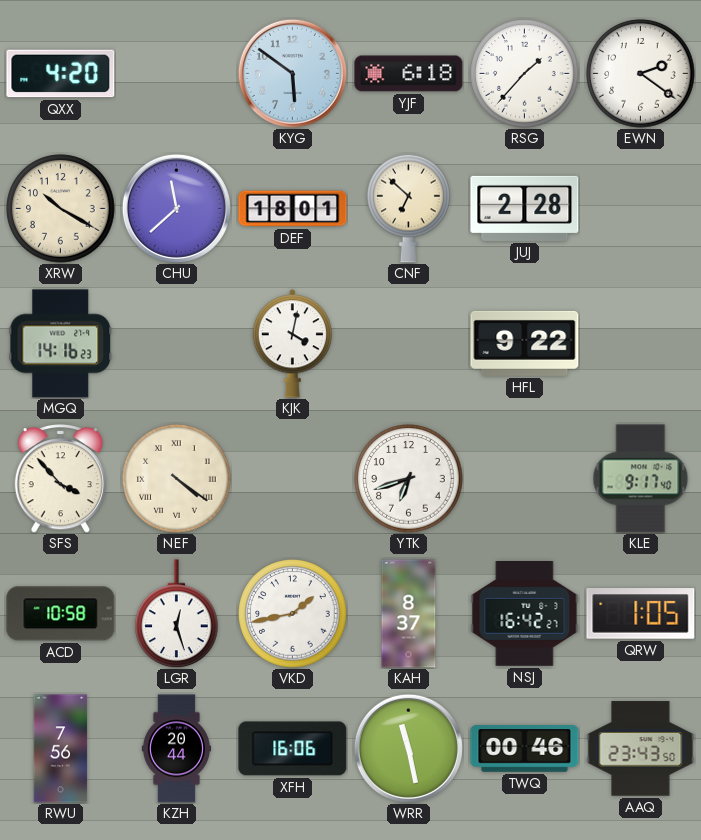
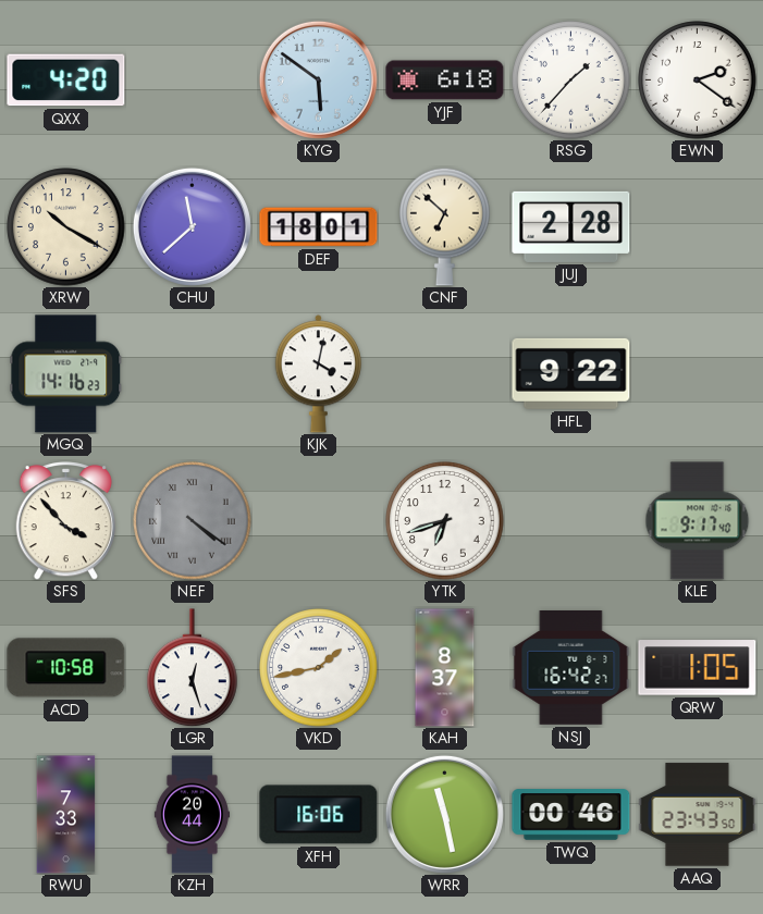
NEF dial: cream -> grey
RWU: 7:56 -> 7:33
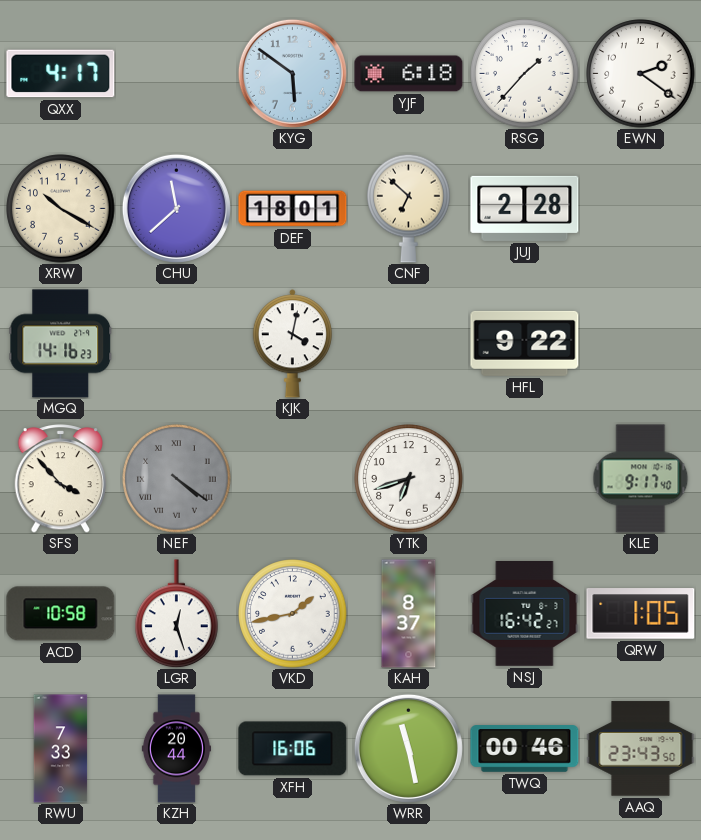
QXX: 4:20 -> 4:17
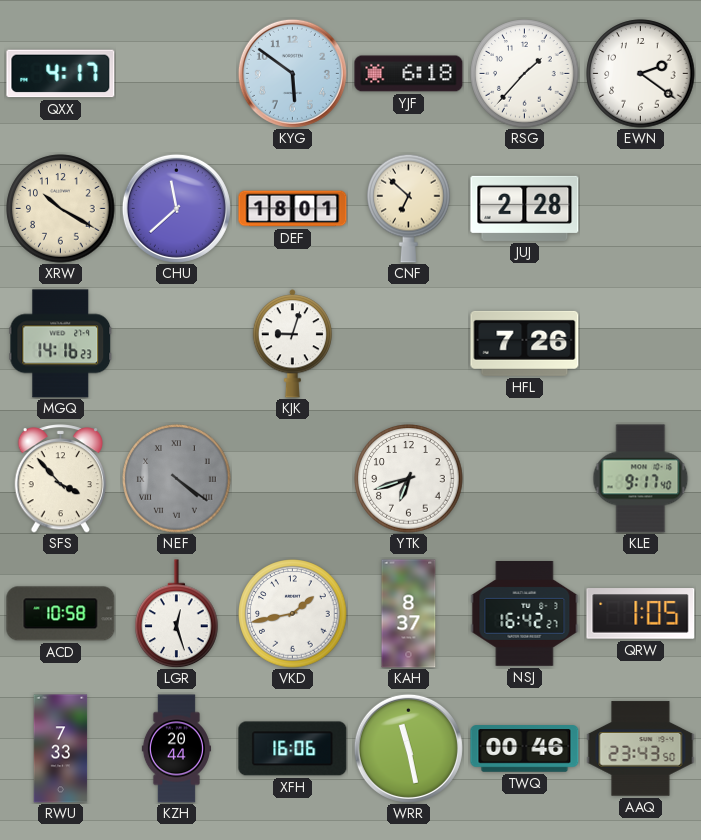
KJK: 4:02 -> 9:03
HFL: 9:22 -> 7:26
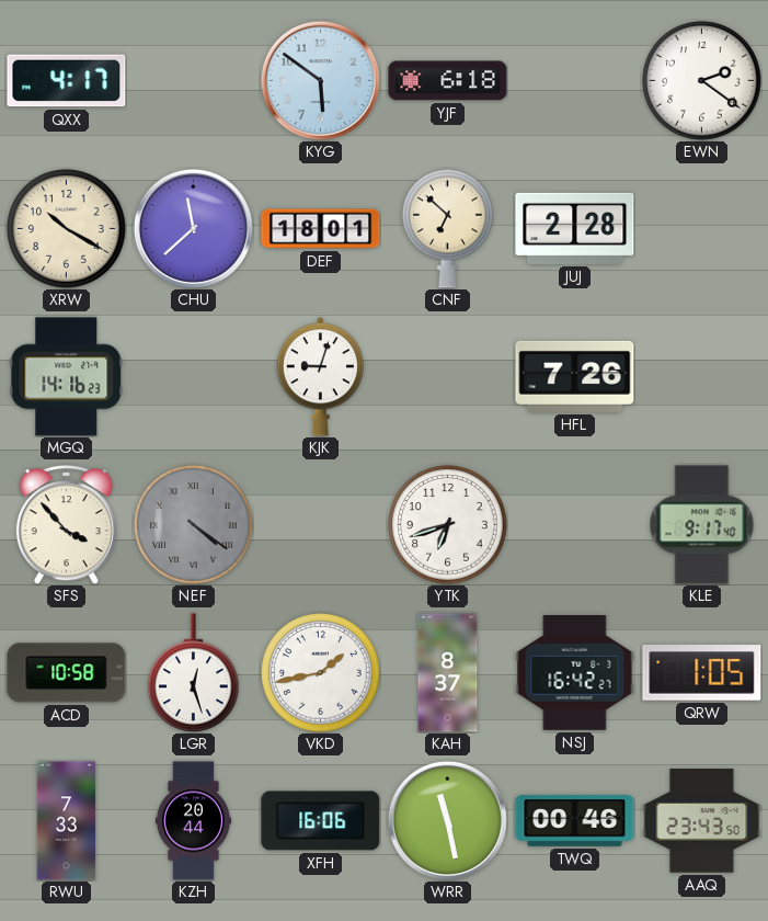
RSG: 1:37 -> none
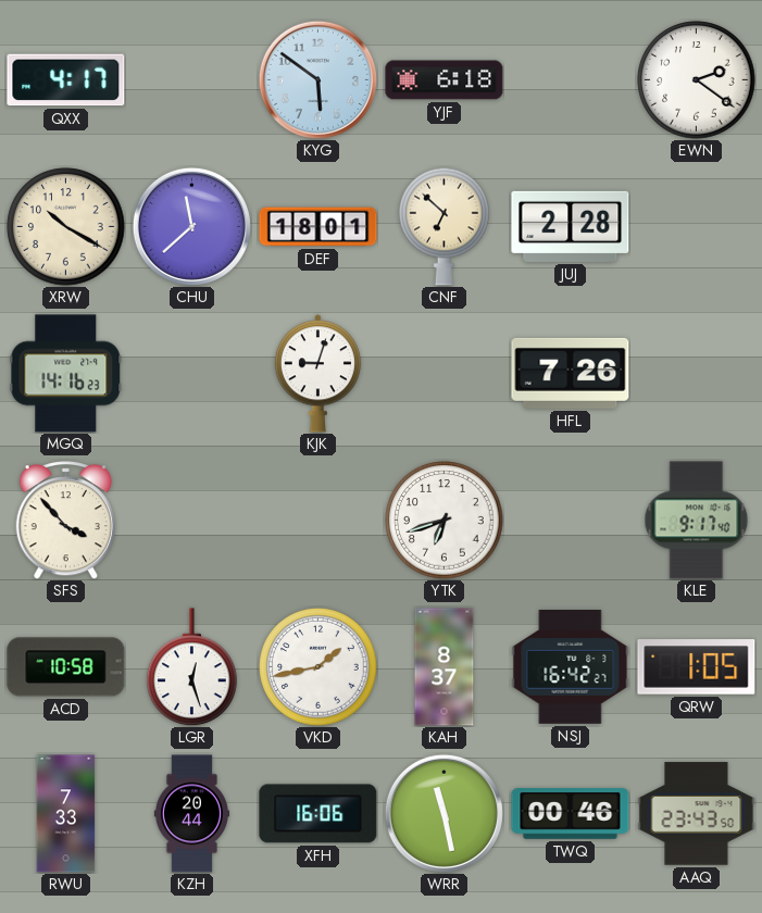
NEF: 4:21 -> none
